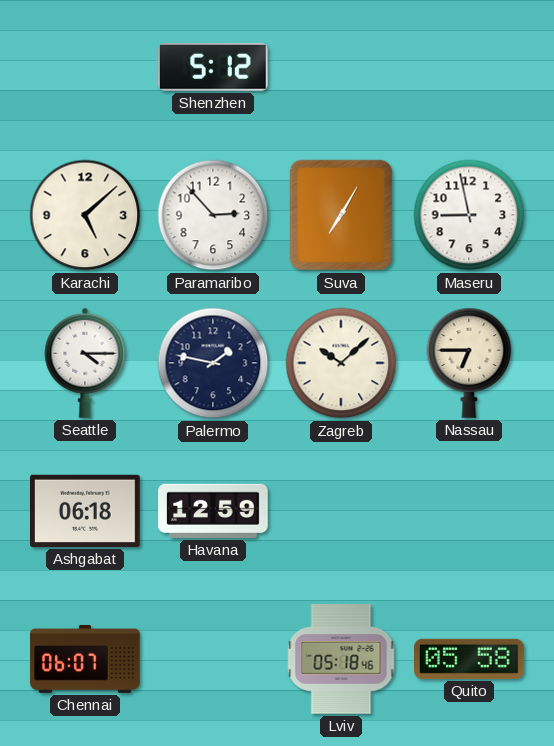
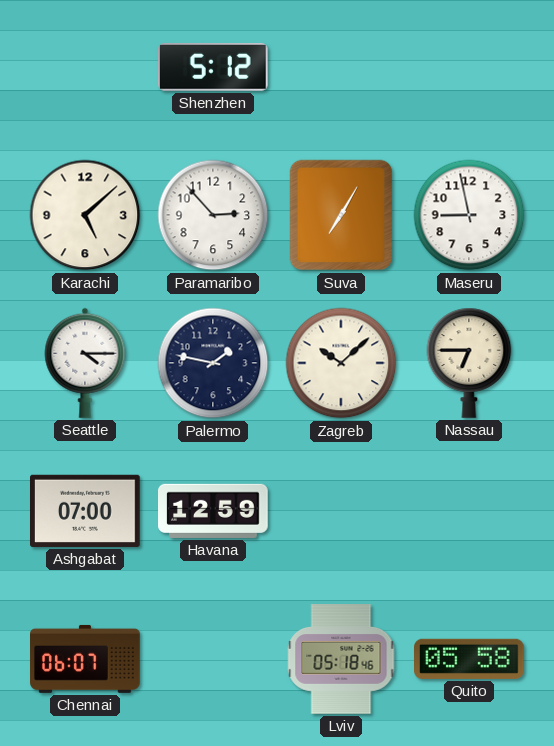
Ashgabat: 06:18 -> 07:00
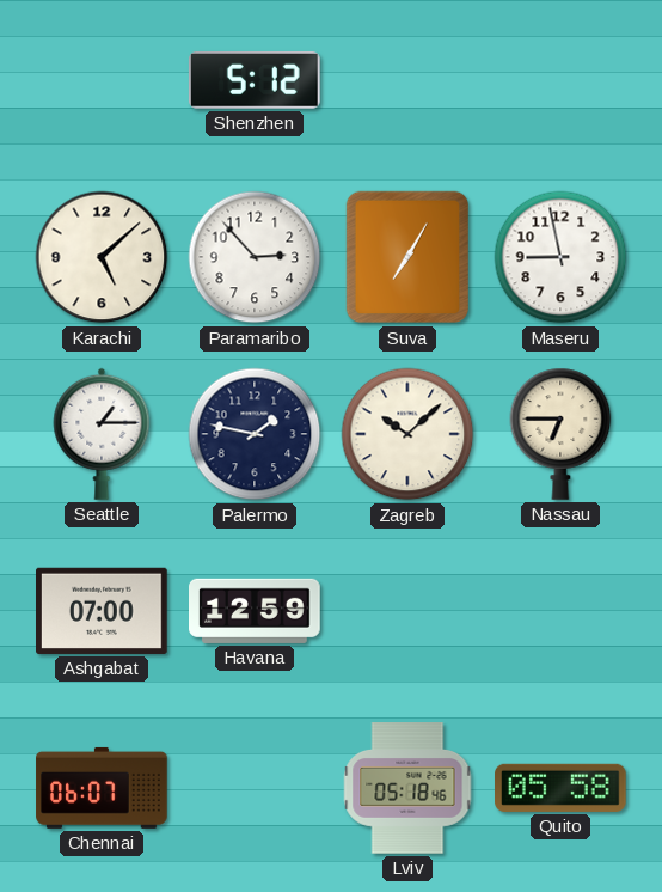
Seattle: 4:15 -> 1:15
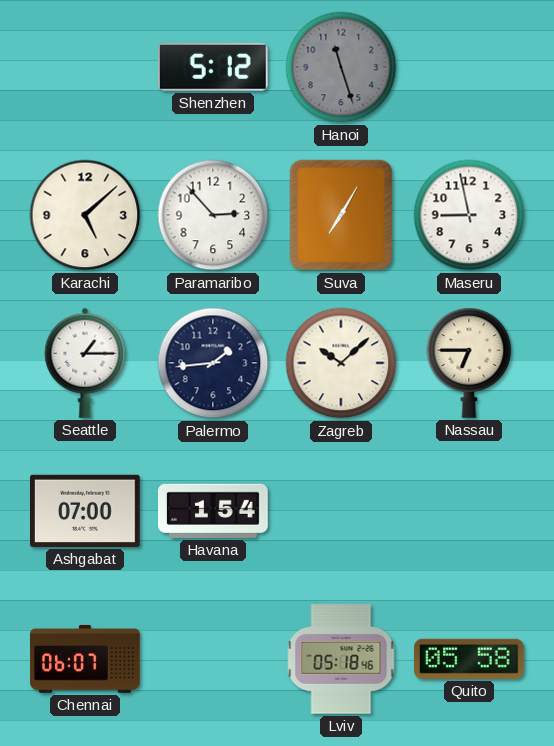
Hanoi: none -> 11:27
Palermo: 1:47 -> 1:44
Havana: 12:59 -> 1:54
